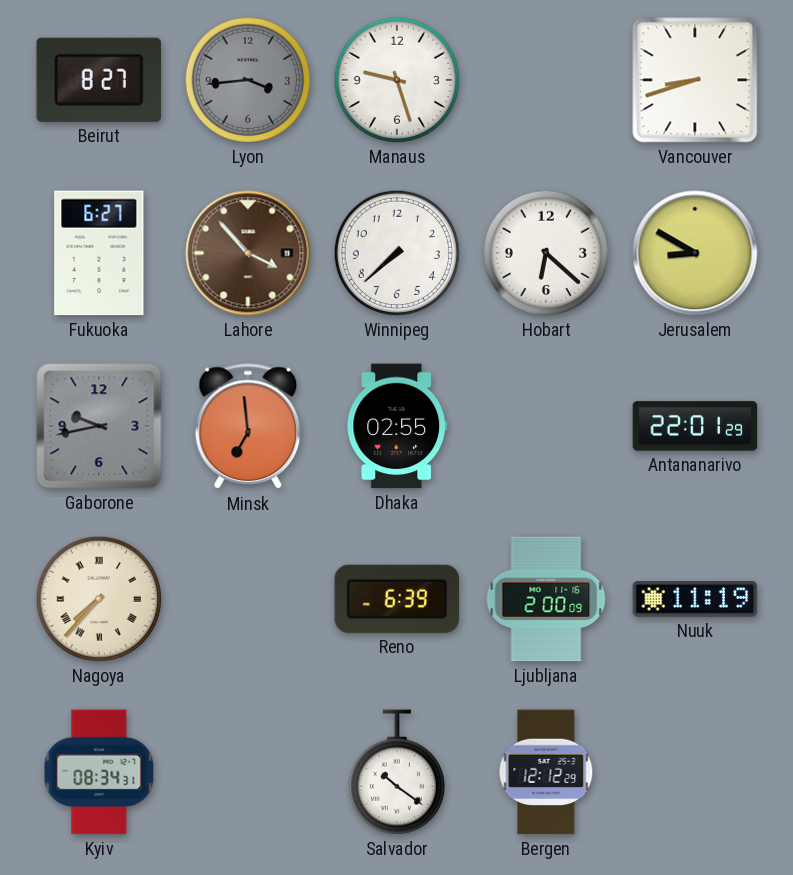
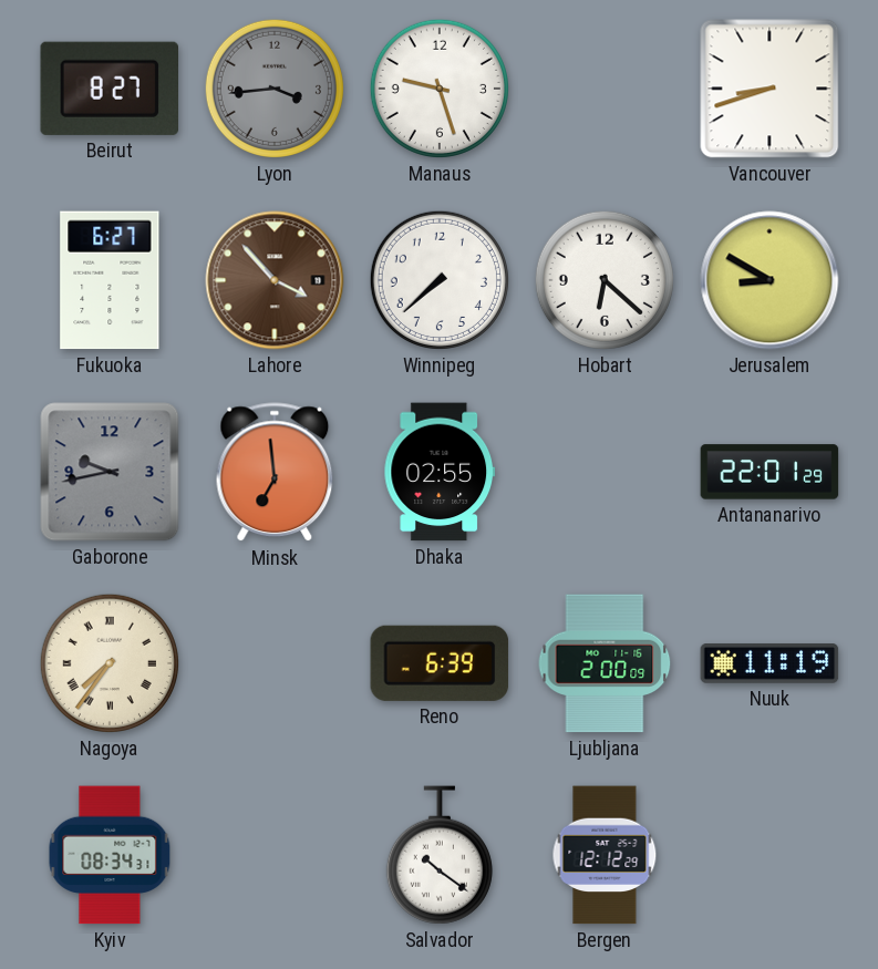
Nagoya: 7:37 -> 7:36
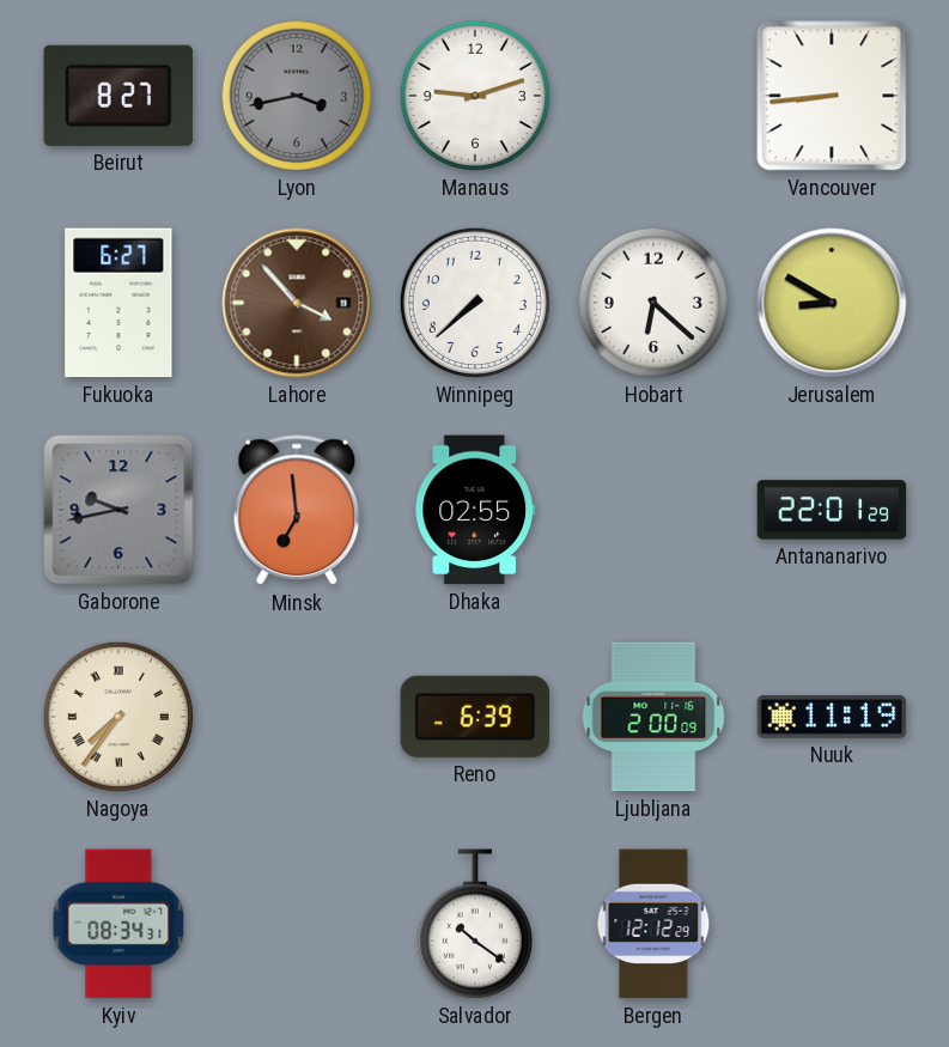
Lyon: 3:44 -> 3:43
Manaus: 9:27 -> 9:12
Vancouver: 8:42 -> 8:44
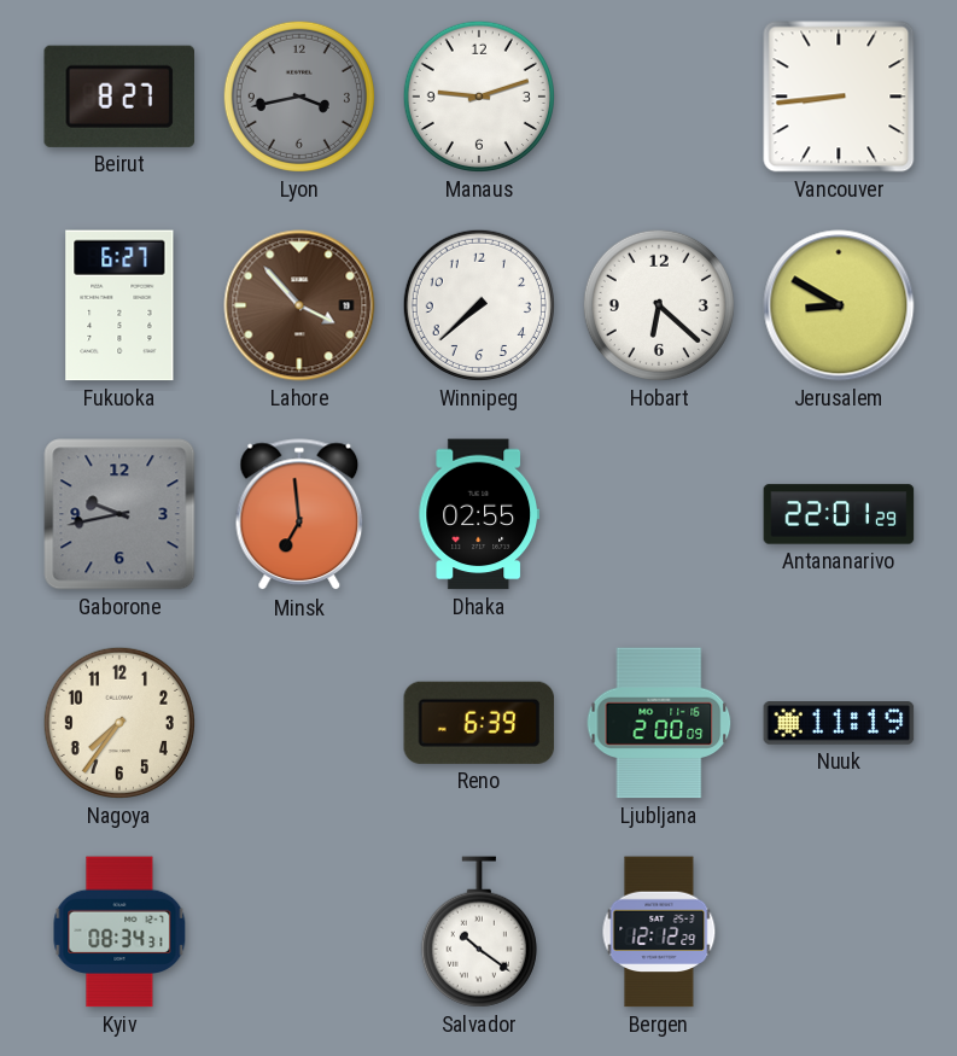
Nagoya numerals: Roman -> Arabic
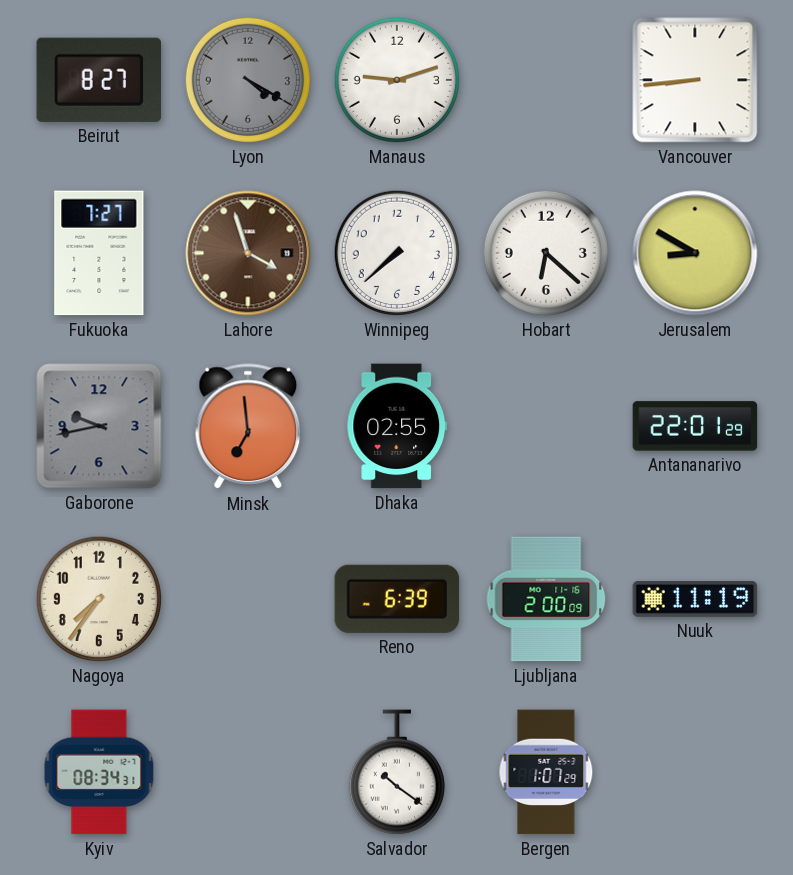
Lyon: 3:43 -> 4:20
Fukuoka: 6:27 -> 7:27
Lahore: 3:53 -> 3:57
Bergen: 12:12 -> 1:07
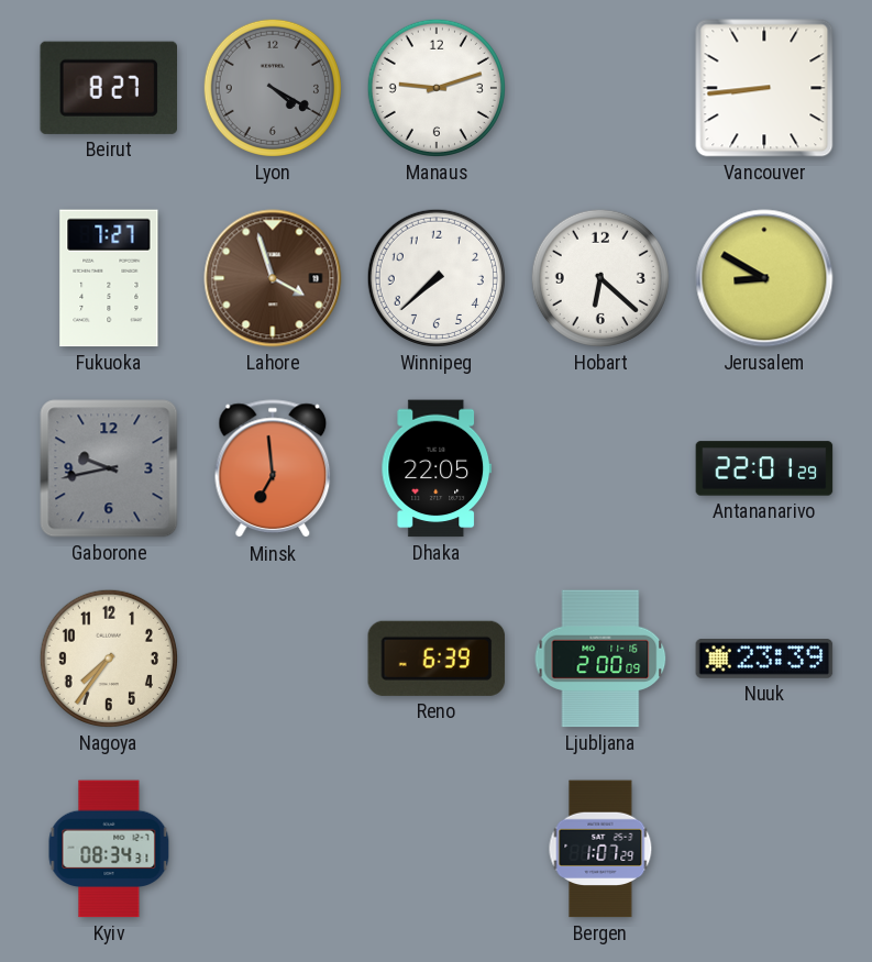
Dhaka: 02:55 -> 22:05
Nuuk: 11:19 -> 23:39
Salvador: 10:21 -> none
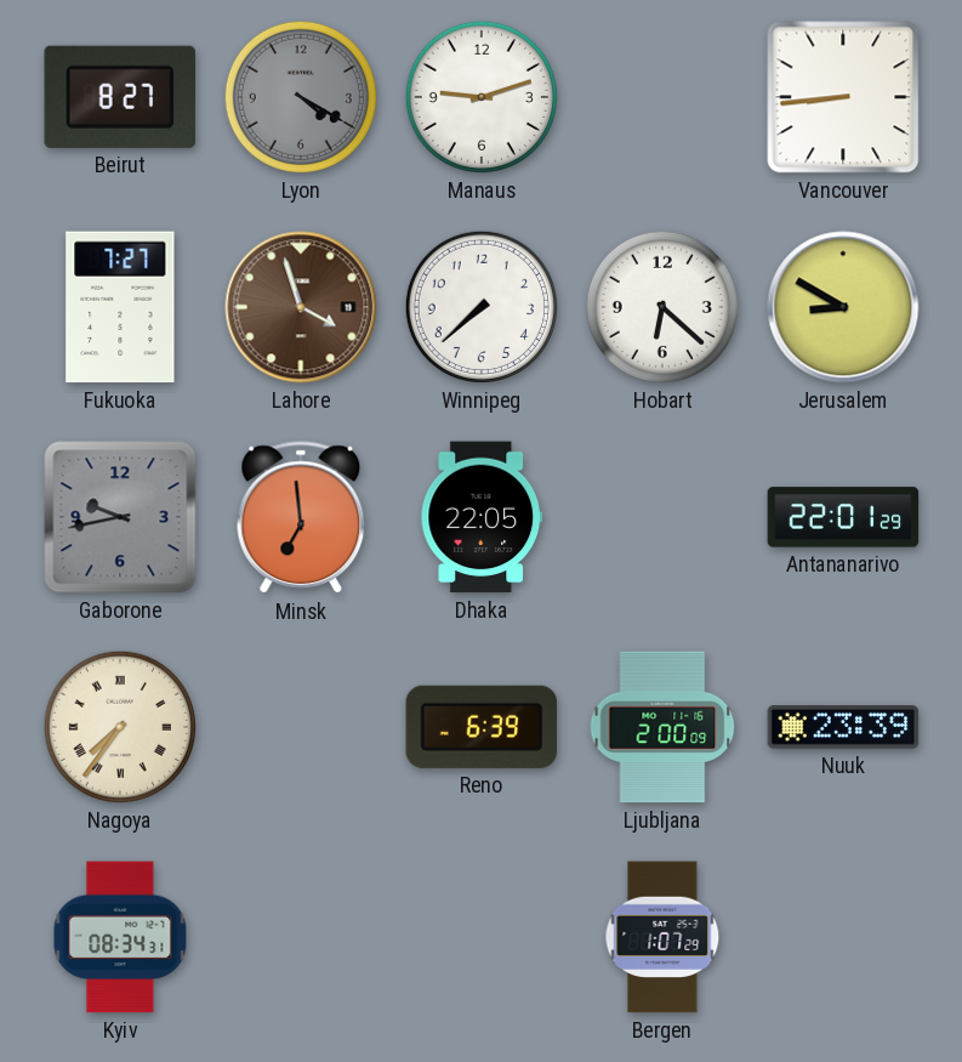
Nagoya numerals: Arabic -> Roman
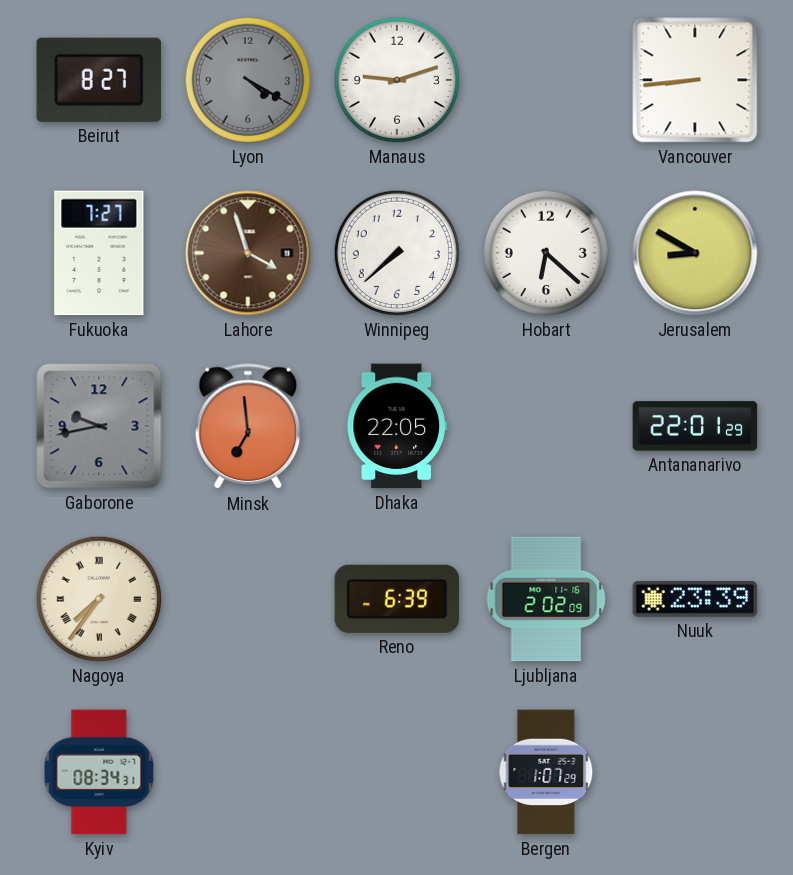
Ljubljana: 2:00 -> 2:02
